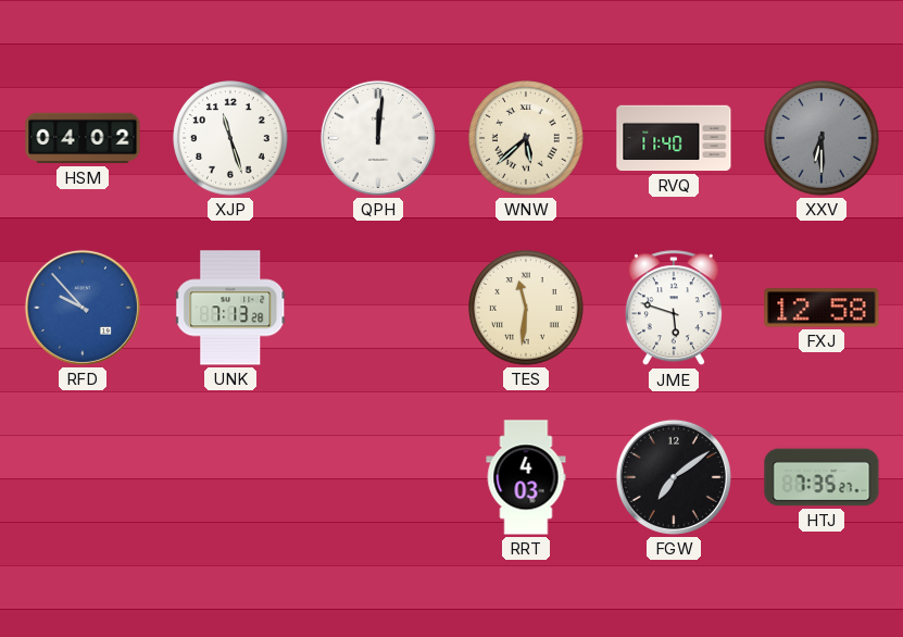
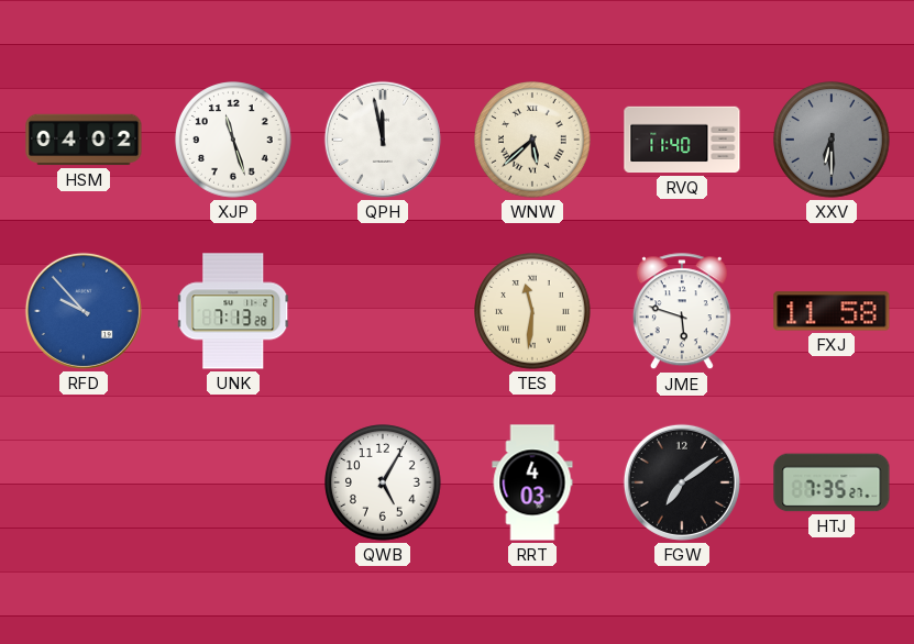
QPH: 12:01 -> 11:58
FXJ: 12:58 -> 11:58
QWB: none -> 5:05
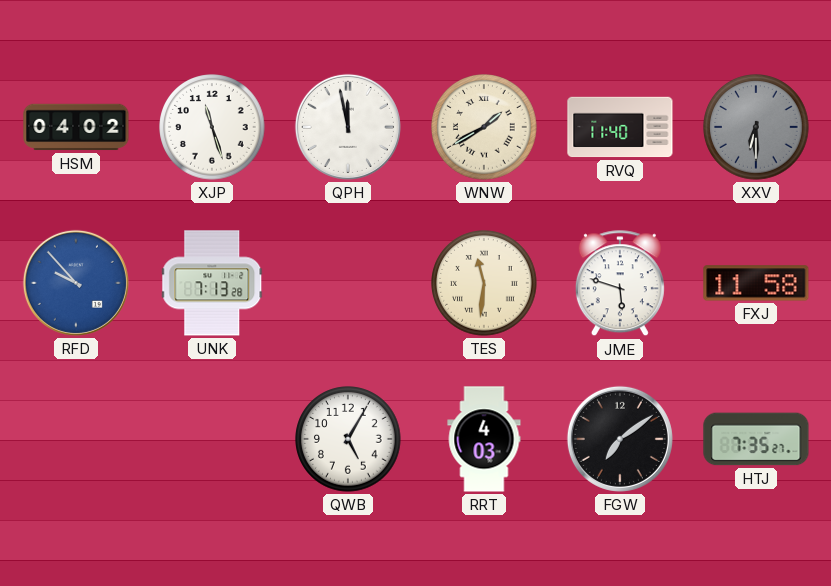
WNW: 5:38 -> 1:40
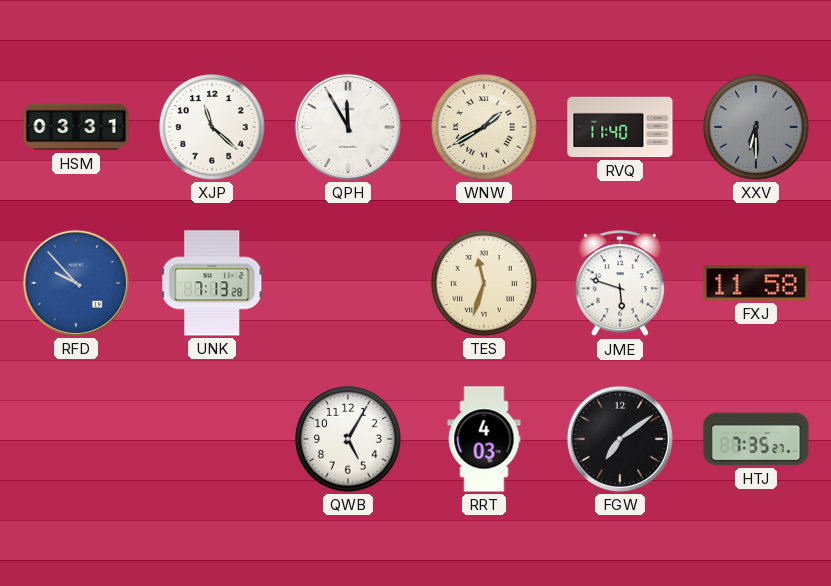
HSM: 04:02 -> 03:31
XJP: 11:27 -> 11:22
QPH: 11:58 -> 11:55
TES: 11:31 -> 11:33
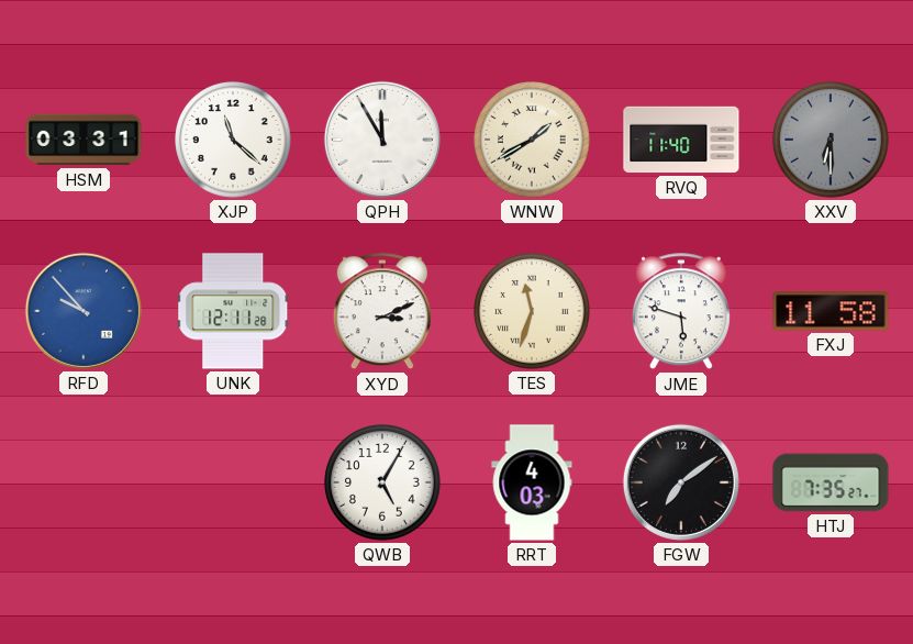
UNK: 7:13 -> 12:11
XYD: none -> 3:11
